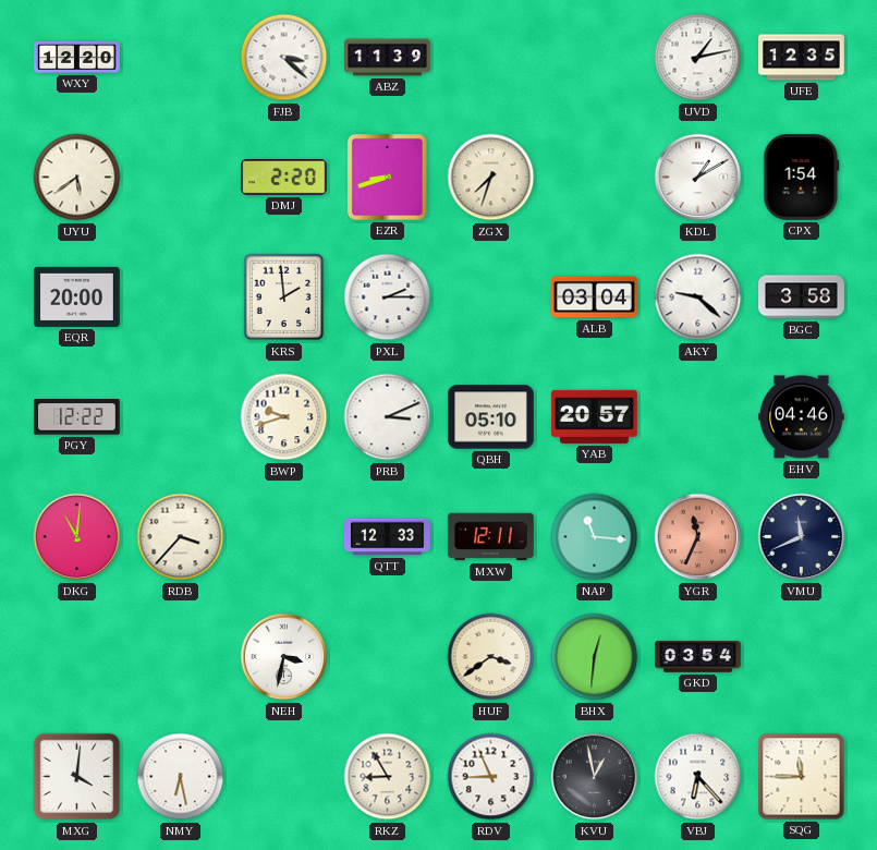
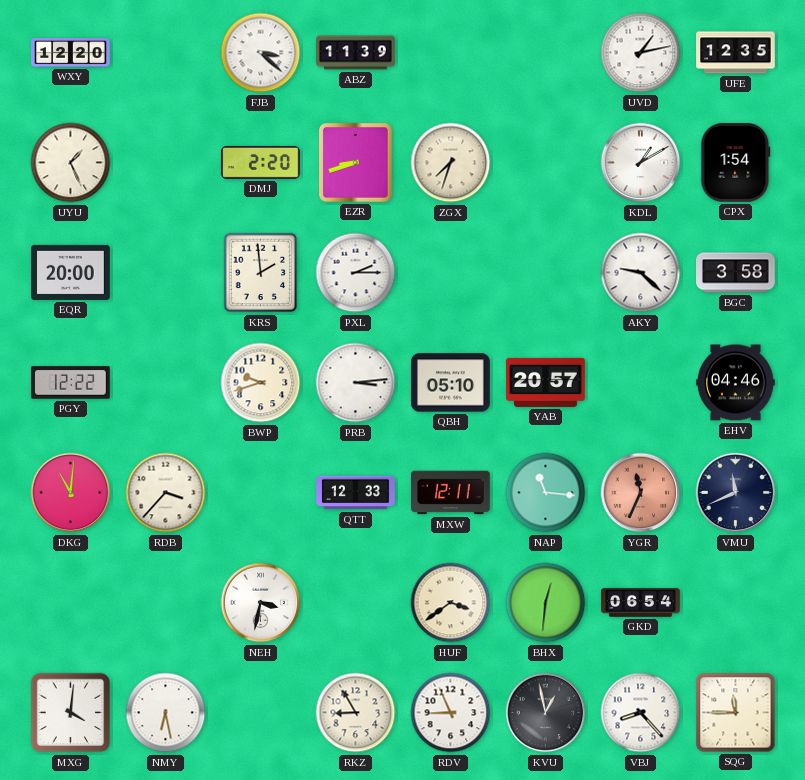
UYU: 5:39 -> 1:26
ALB: 03:04 -> none
PRB: 3:11 -> 3:14
GKD: 03:54 -> 06:54
VBJ: 6:23 -> 8:23
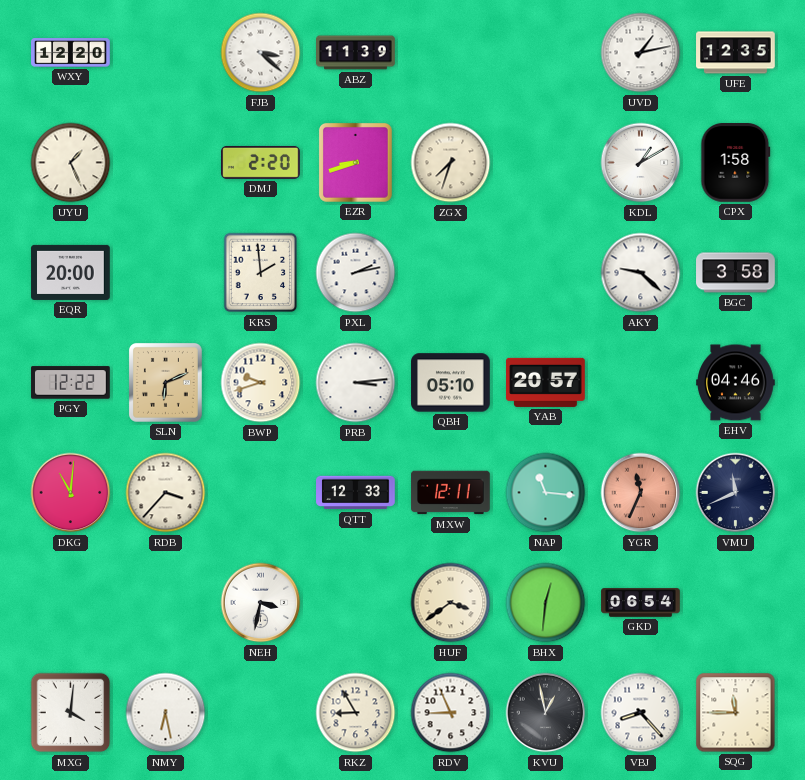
CPX: 1:54 -> 1:58
PXL: 2:15 -> 2:13
SLN: none -> 6:11
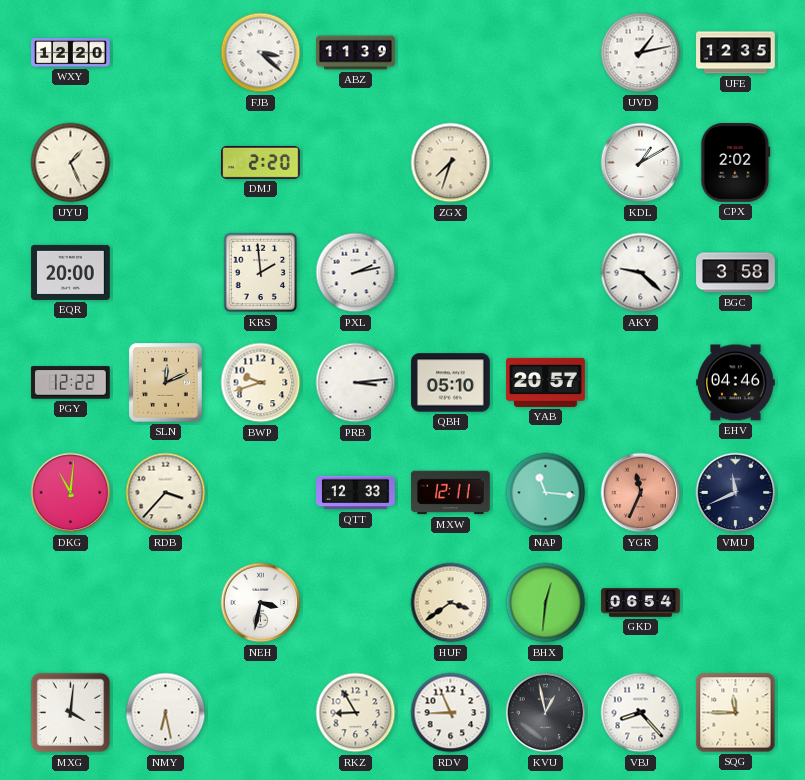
EZR: 8:42 -> none
CPX: 1:58 -> 2:02
SLN: 6:11 -> 12:11
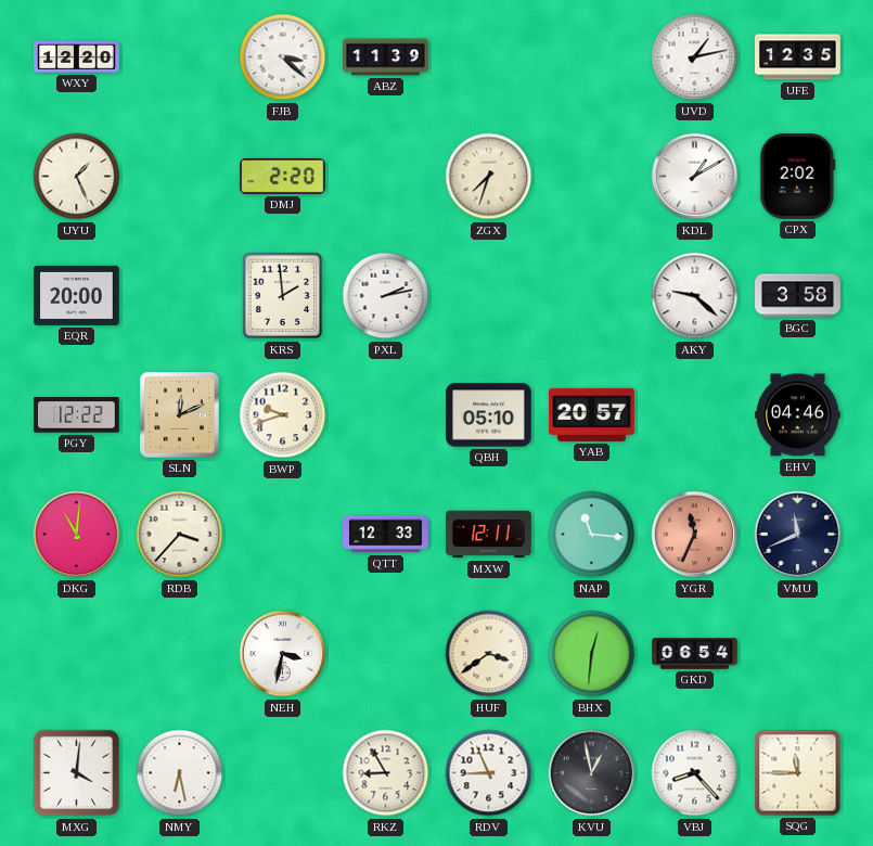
PRB: 3:14 -> none
